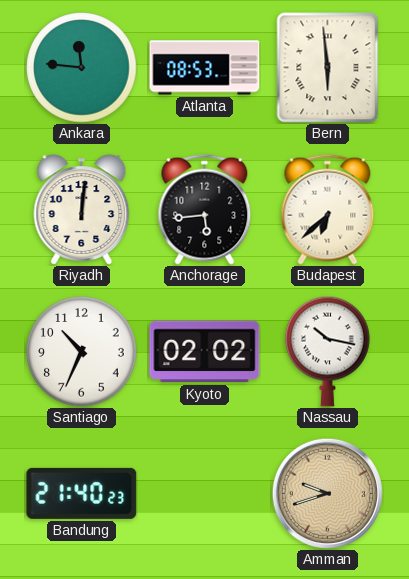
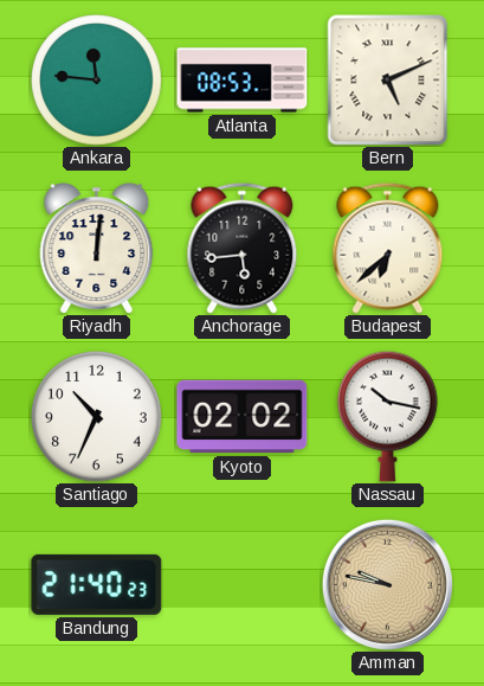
Bern: 5:59 -> 5:11
Amman: 9:42 -> 9:47
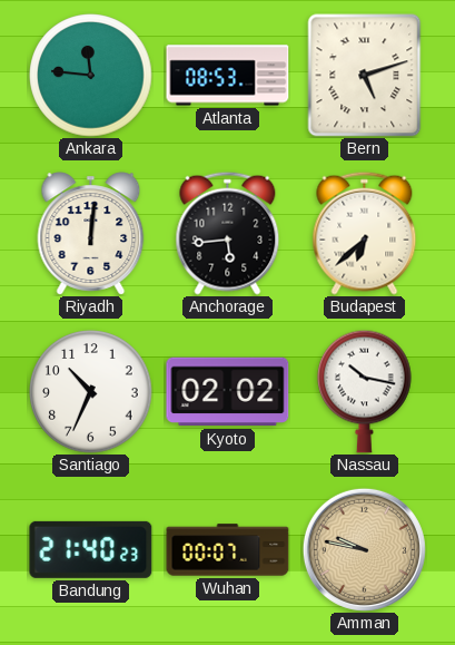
Bern: 5:11 -> 5:12
Wuhan: none -> 00:07
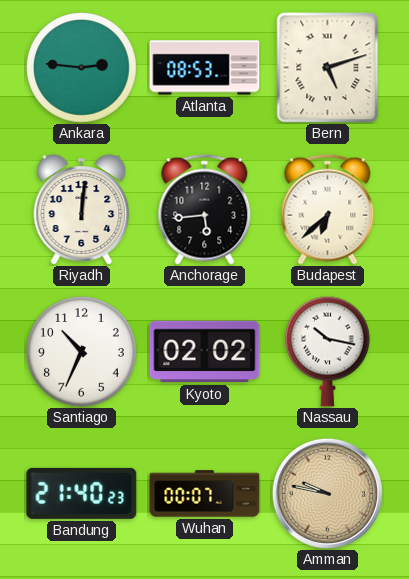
Ankara: 11:46 -> 2:46
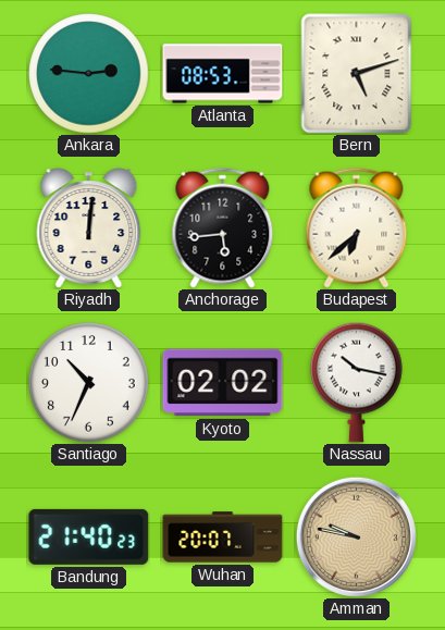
Wuhan: 00:07 -> 20:07
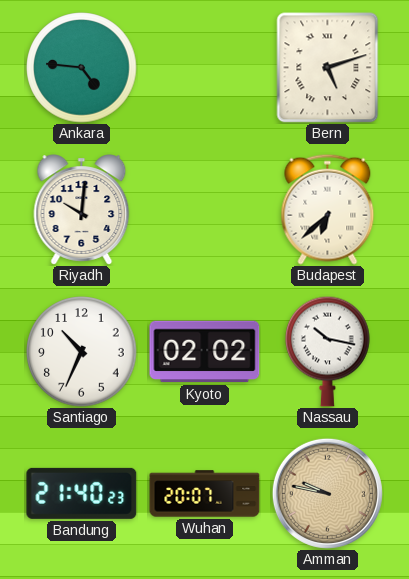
Ankara: 2:46 -> 4:46
Atlanta: 08:53 -> none
Riyadh: 12:01 -> 10:01
Anchorage: 5:44 -> none
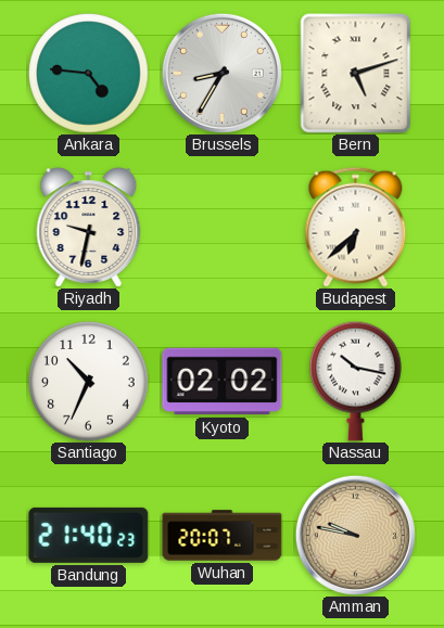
Brussels: none -> 8:35
Riyadh: 10:01 -> 9:32
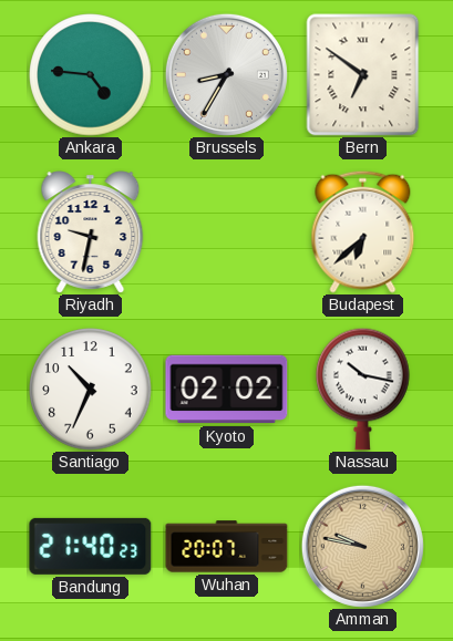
Bern: 5:12 -> 6:51
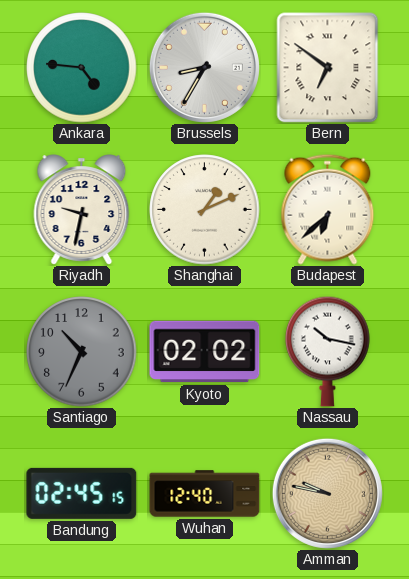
Shanghai: none -> 1:11
Santiago dial: white -> grey
Bandung: 21:40 -> 02:45
Wuhan: 20:07 -> 12:40
